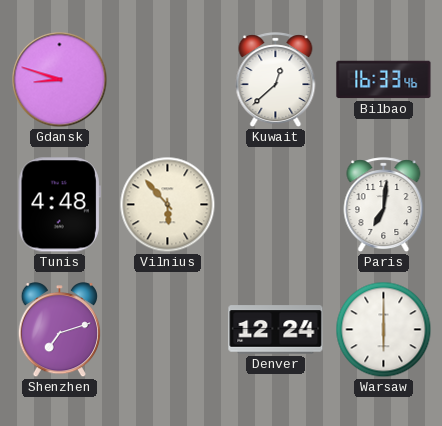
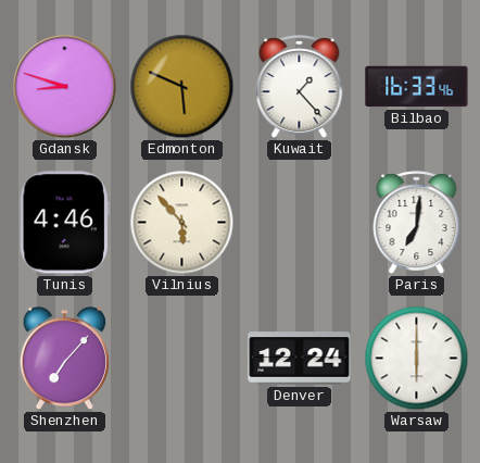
Edmonton: none -> 5:49
Kuwait: 12:38 -> 1:23
Tunis: 4:48 -> 4:46
Shenzhen: 7:12 -> 7:07
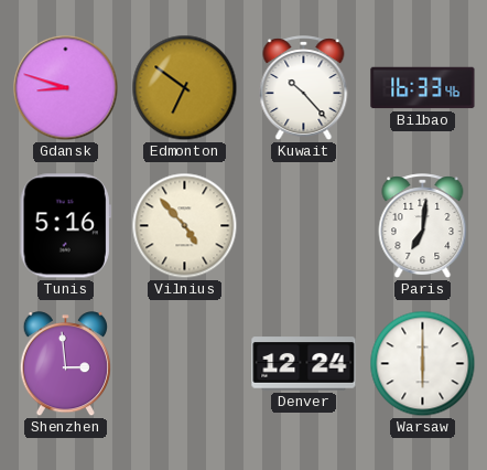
Edmonton: 5:49 -> 6:51
Kuwait: 1:23 -> 10:23
Tunis: 4:46 -> 5:16
Vilnius: 5:53 -> 4:53
Shenzhen: 7:07 -> 2:59
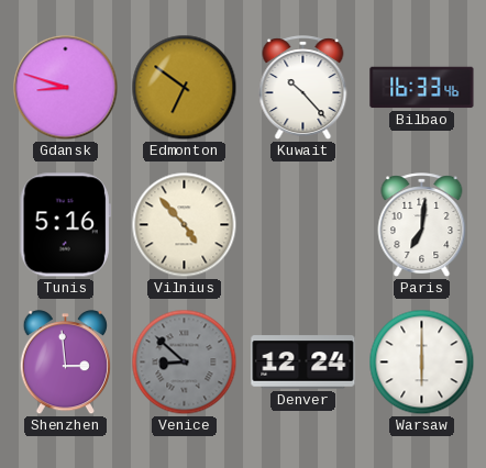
Venice: none -> 8:52
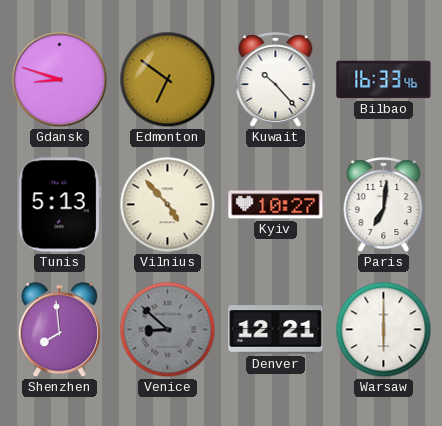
Tunis: 5:16 -> 5:13
Kyiv: none -> 10:27
Shenzhen: 2:59 -> 7:59
Denver: 12:24 -> 12:21
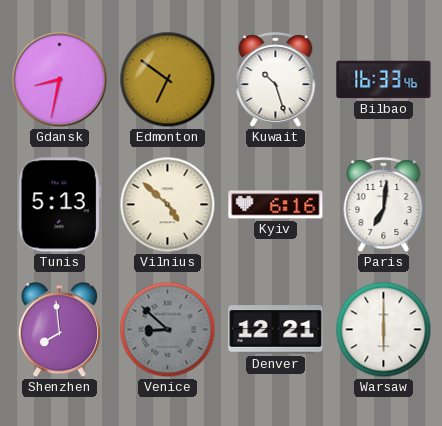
Gdansk: 8:48 -> 8:32
Kuwait: 10:23 -> 10:27
Vilnius: 4:53 -> 4:52
Kyiv: 10:27 -> 6:16
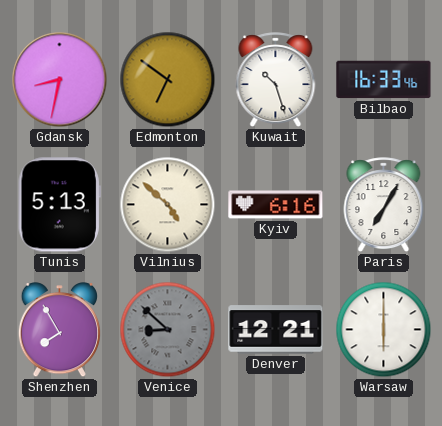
Paris: 7:01 -> 7:05
Shenzhen: 7:59 -> 7:55
